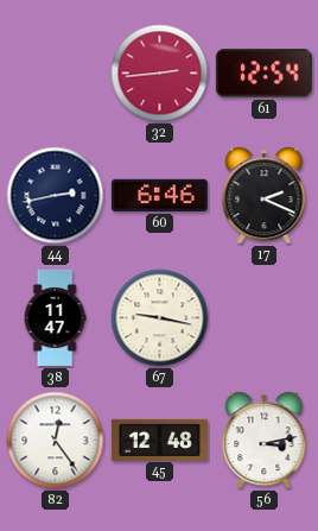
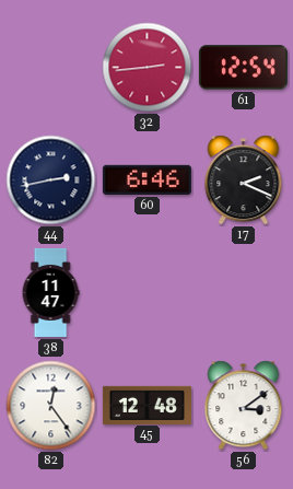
67: 9:17 -> none
56: 3:13 -> 3:09
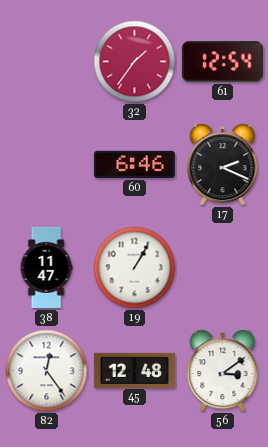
32: 2:44 -> 1:36
44: 2:43 -> none
19: none -> 1:05
